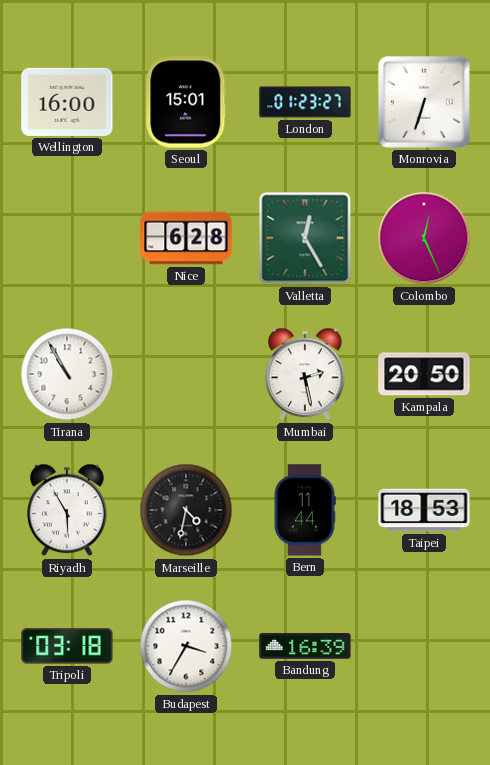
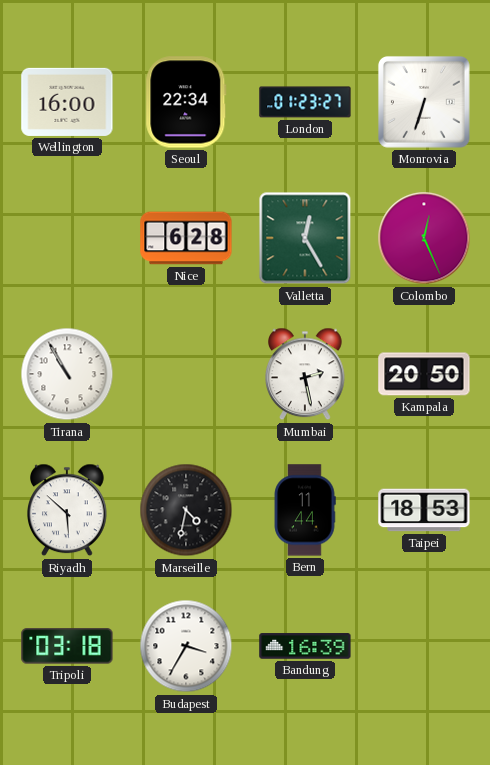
Seoul: 15:01 -> 22:34
Riyadh: 5:55 -> 5:52
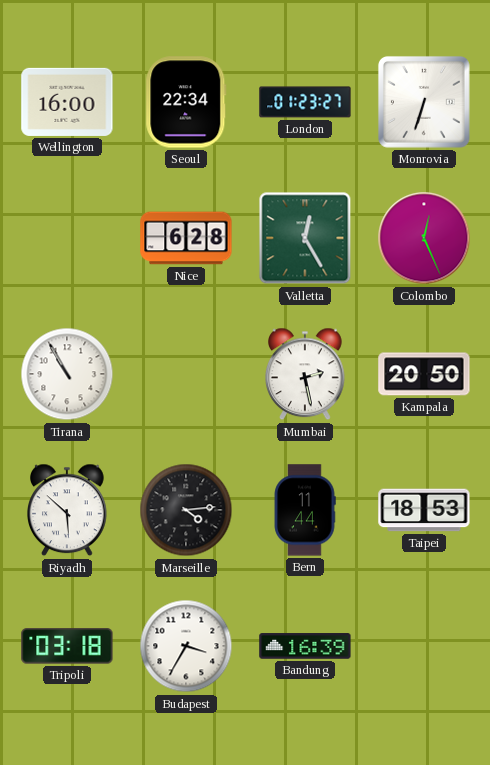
Marseille: 4:32 -> 4:14
